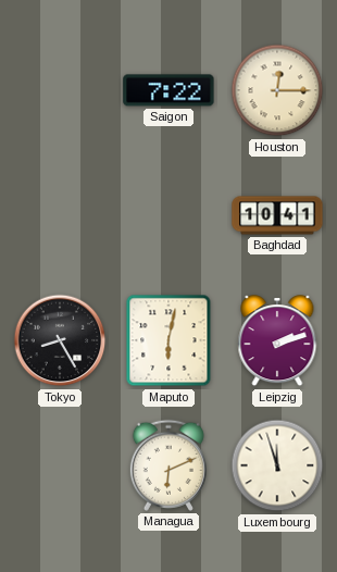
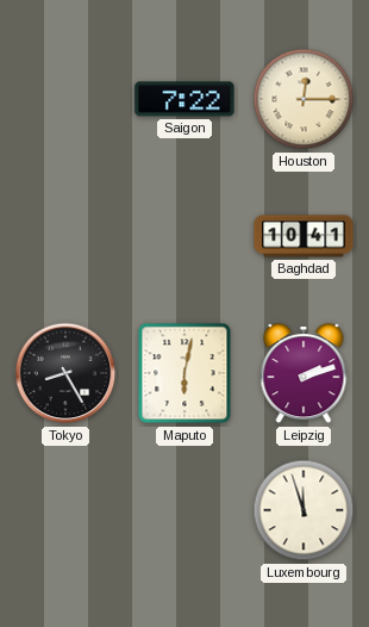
Managua: 6:11 -> none
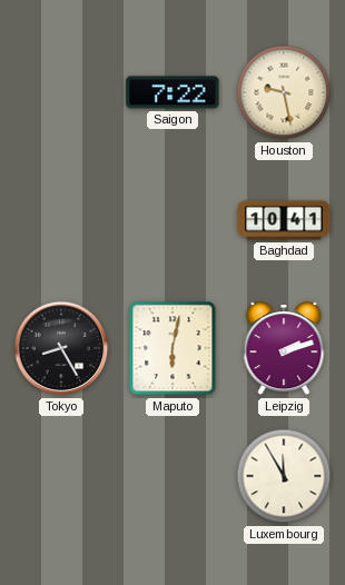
Houston: 12:15 -> 9:28
Luxembourg: 11:57 -> 11:55
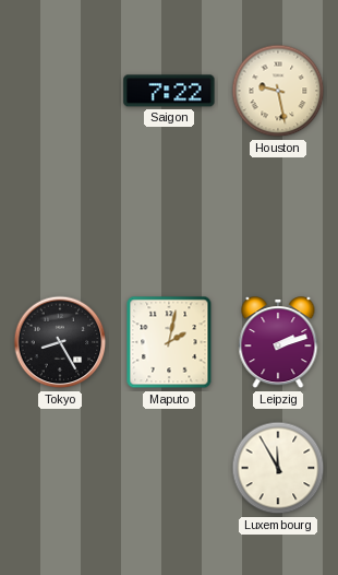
Baghdad: 10:41 -> none
Maputo: 6:02 -> 2:02
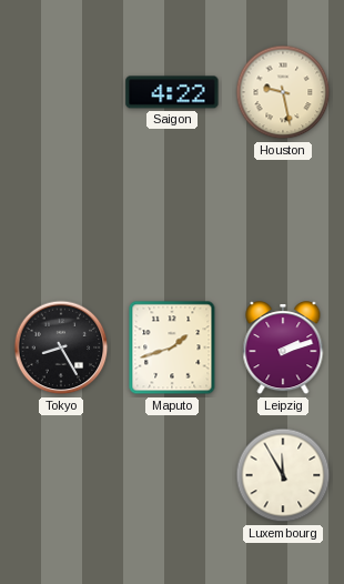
Saigon: 7:22 -> 4:22
Maputo: 2:02 -> 1:42
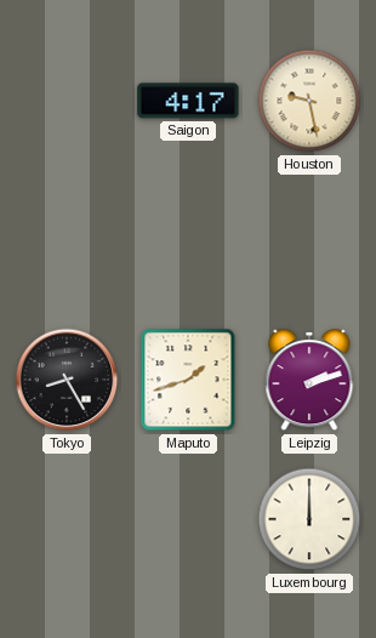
Saigon: 4:22 -> 4:17
Luxembourg: 11:55 -> 12:00
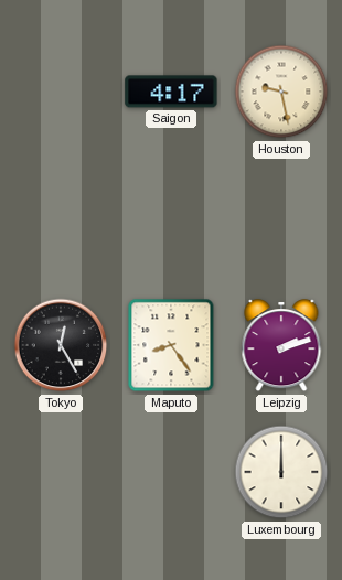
Tokyo: 8:25 -> 12:25
Maputo: 1:42 -> 8:24
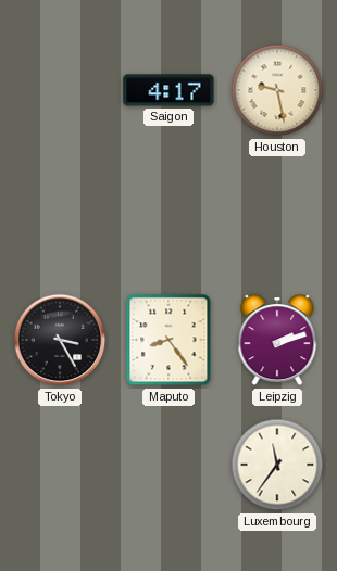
Tokyo: 12:25 -> 3:25
Luxembourg: 12:00 -> 11:36
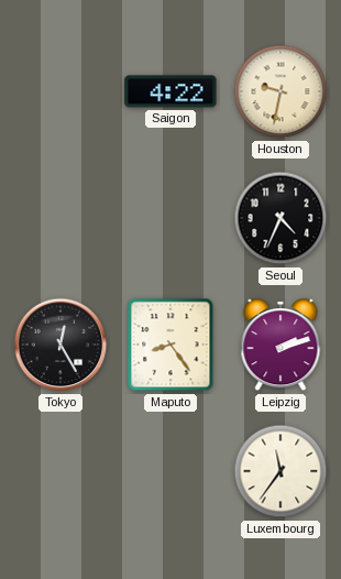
Saigon: 4:17 -> 4:22
Houston: 9:28 -> 9:32
Seoul: none -> 4:34
Tokyo: 3:25 -> 12:25
